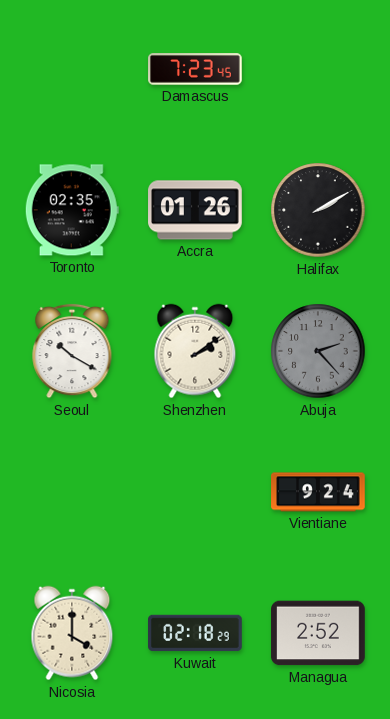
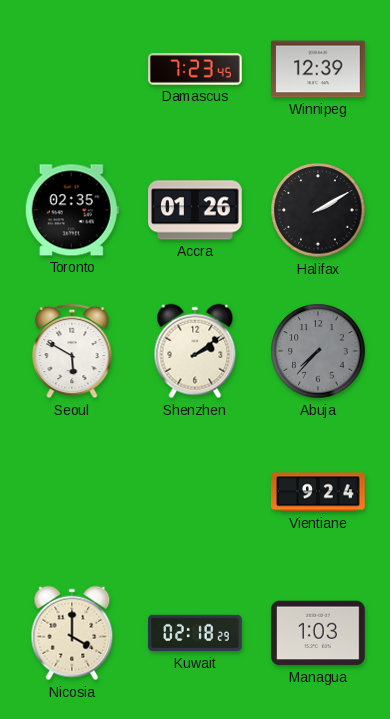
Winnipeg: none -> 12:39
Seoul: 10:20 -> 5:50
Abuja: 2:23 -> 7:37
Managua: 2:52 -> 1:03
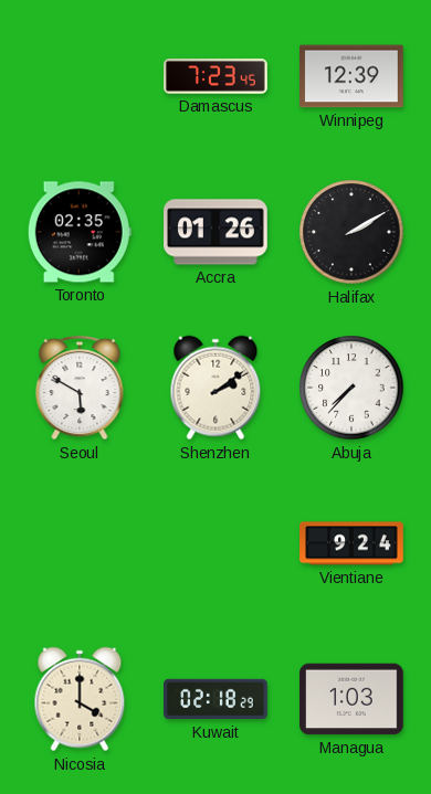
Abuja dial: grey -> white
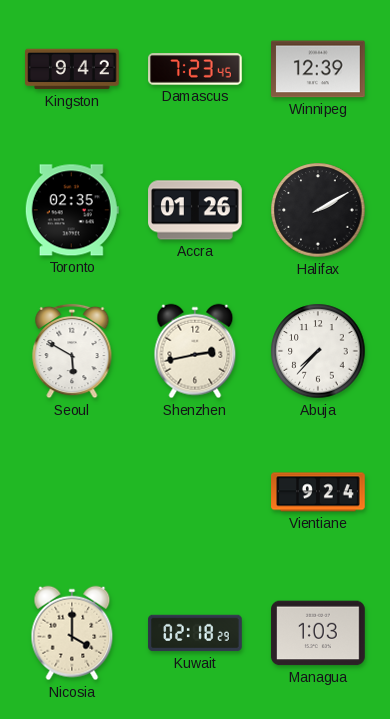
Kingston: none -> 9:42
Shenzhen: 2:09 -> 2:43
